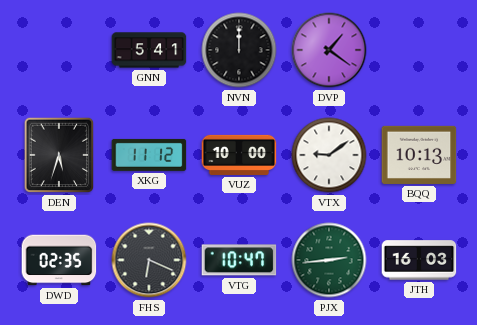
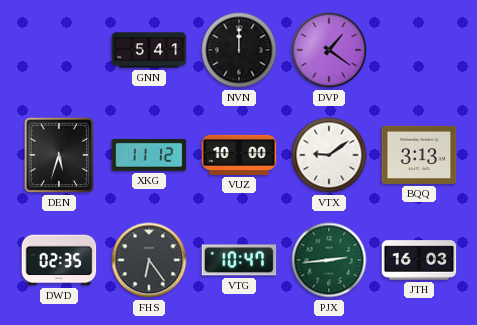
BQQ: 10:13 -> 3:13
FHS: 6:19 -> 6:24
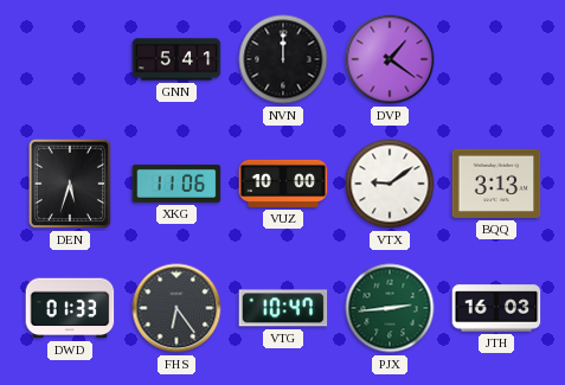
XKG: 11:12 -> 11:06
DWD: 02:35 -> 01:33
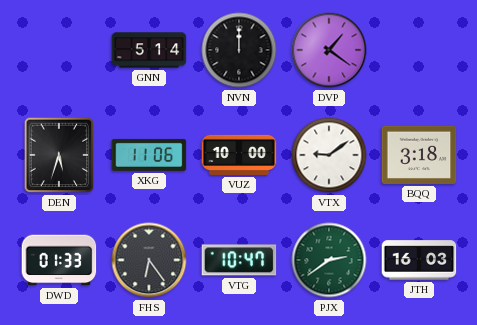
GNN: 5:41 -> 5:14
BQQ: 3:13 -> 3:18
PJX: 2:44 -> 2:39
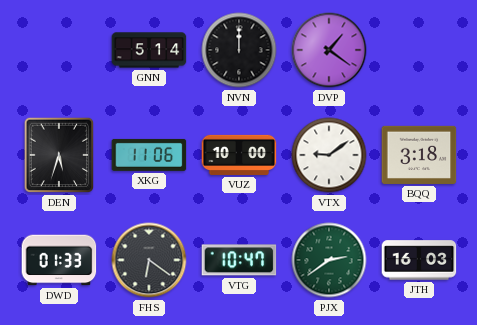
FHS: 6:24 -> 6:21
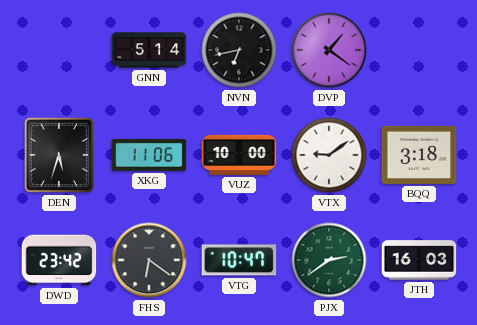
NVN: 12:00 -> 6:43
DWD: 01:33 -> 23:42
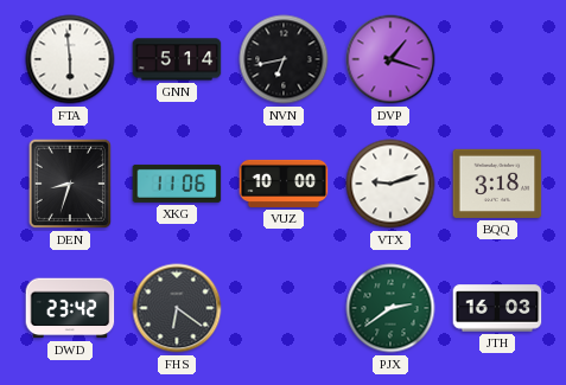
FTA: none -> 5:59
DVP: 1:21 -> 1:18
DEN: 5:33 -> 8:33
VTX: 9:09 -> 9:12
VTG: 10:47 -> none
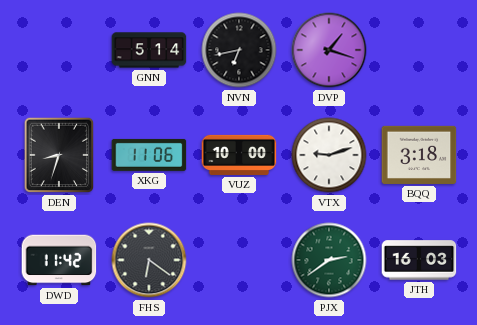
FTA: 5:59 -> none
DWD: 23:42 -> 11:42
